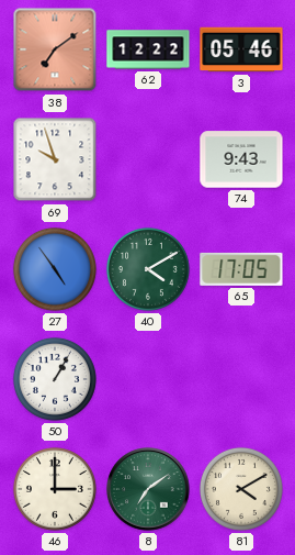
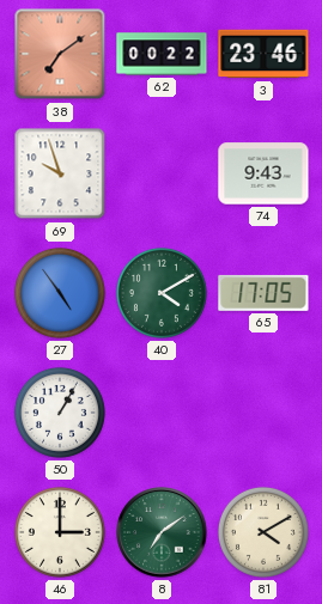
62: 12:22 -> 00:22
3: 05:46 -> 23:46
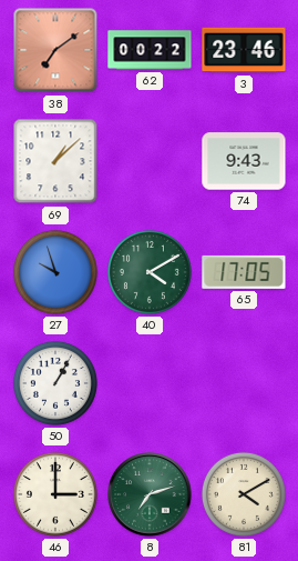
69: 9:57 -> 1:08
27: 4:54 -> 9:57
8: 7:09 -> 7:12
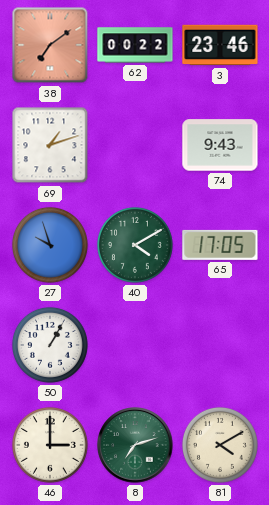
69: 1:08 -> 1:12
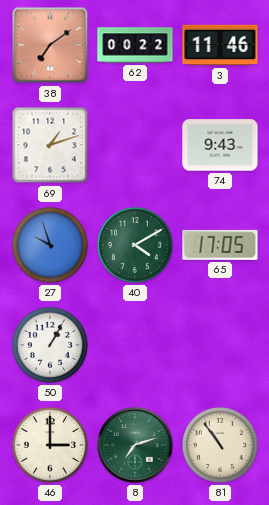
3: 23:46 -> 11:46
81: 4:10 -> 10:54
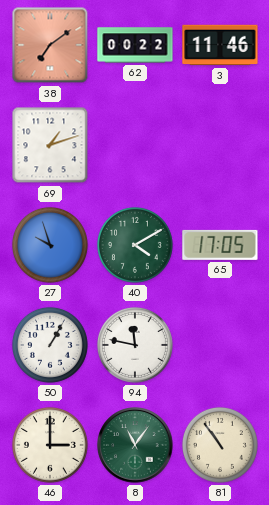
74: 9:43 -> none
94: none -> 11:47
8: 7:12 -> 11:06
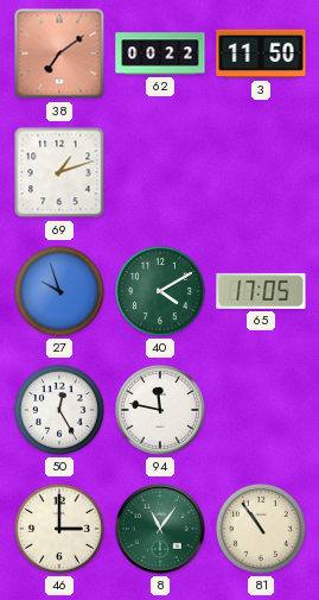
3: 11:46 -> 11:50
50: 1:05 -> 12:25
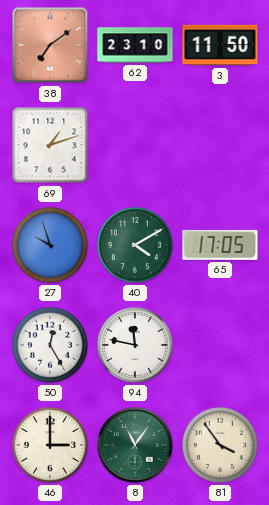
62: 00:22 -> 23:10
81: 10:54 -> 3:54
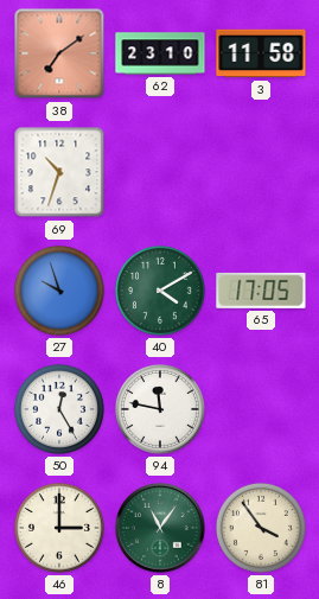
3: 11:50 -> 11:58
69: 1:12 -> 10:33
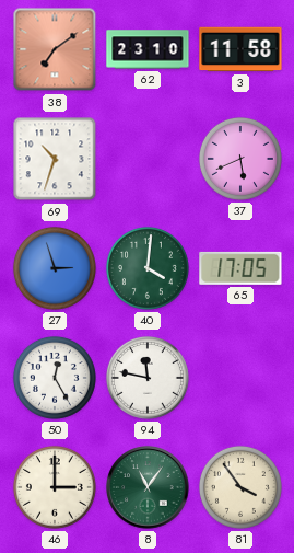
37: none -> 5:41
27: 9:57 -> 2:57
40: 4:10 -> 4:01
